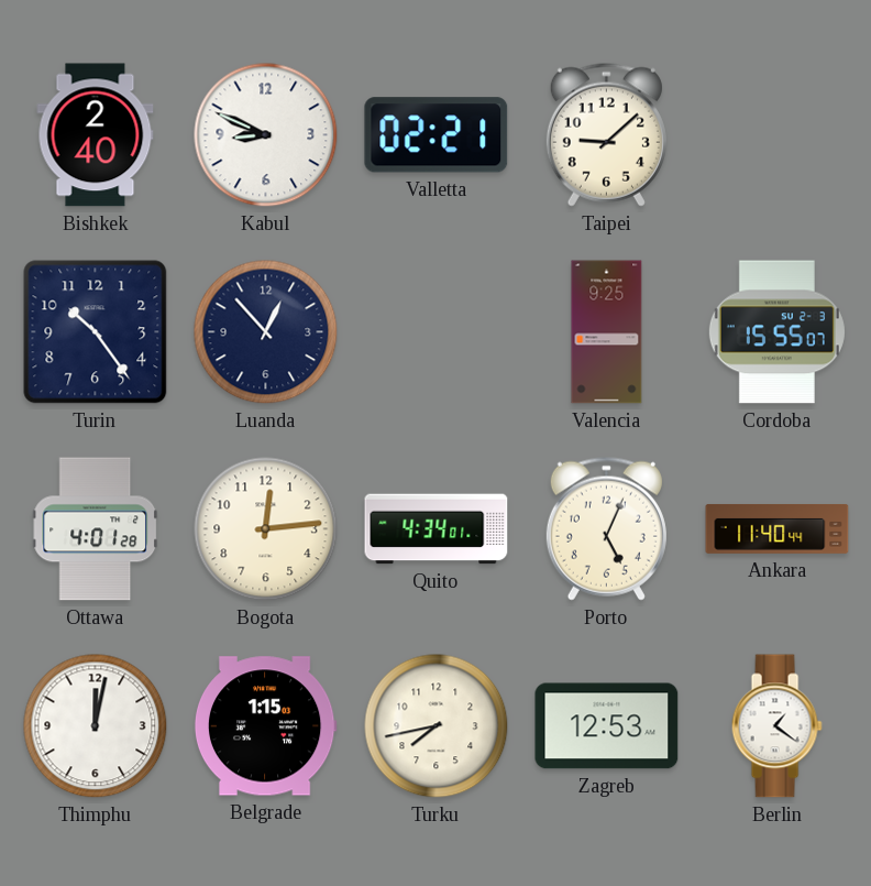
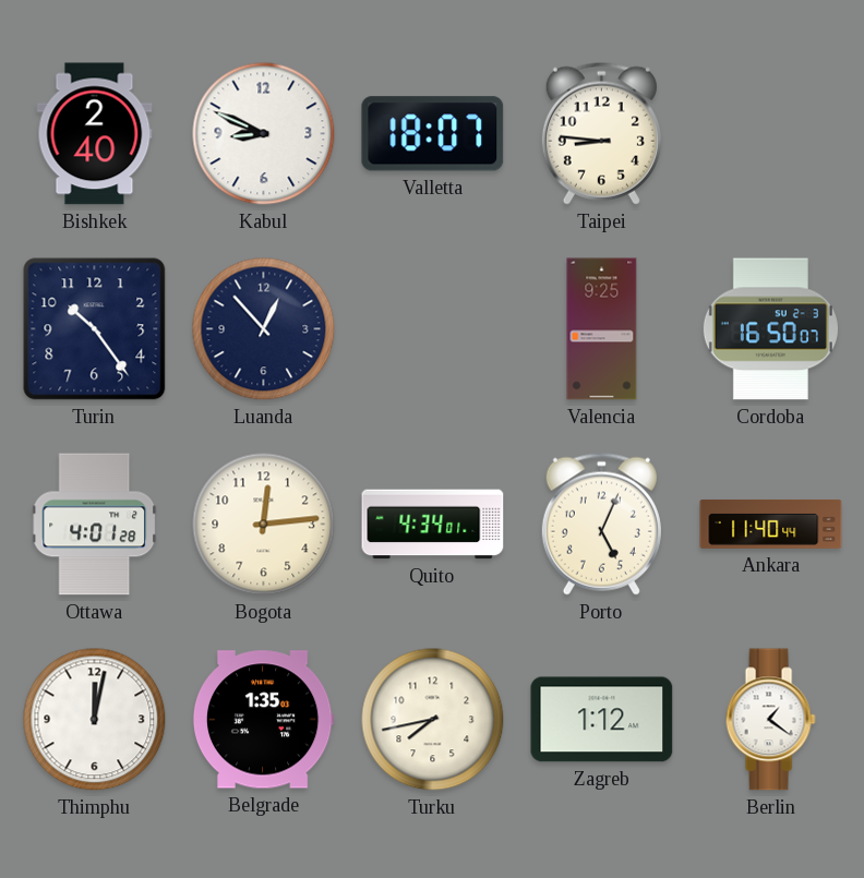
Valletta: 02:21 -> 18:07
Taipei: 9:08 -> 8:46
Cordoba: 15:55 -> 16:50
Belgrade: 1:15 -> 1:35
Zagreb: 12:53 -> 1:12
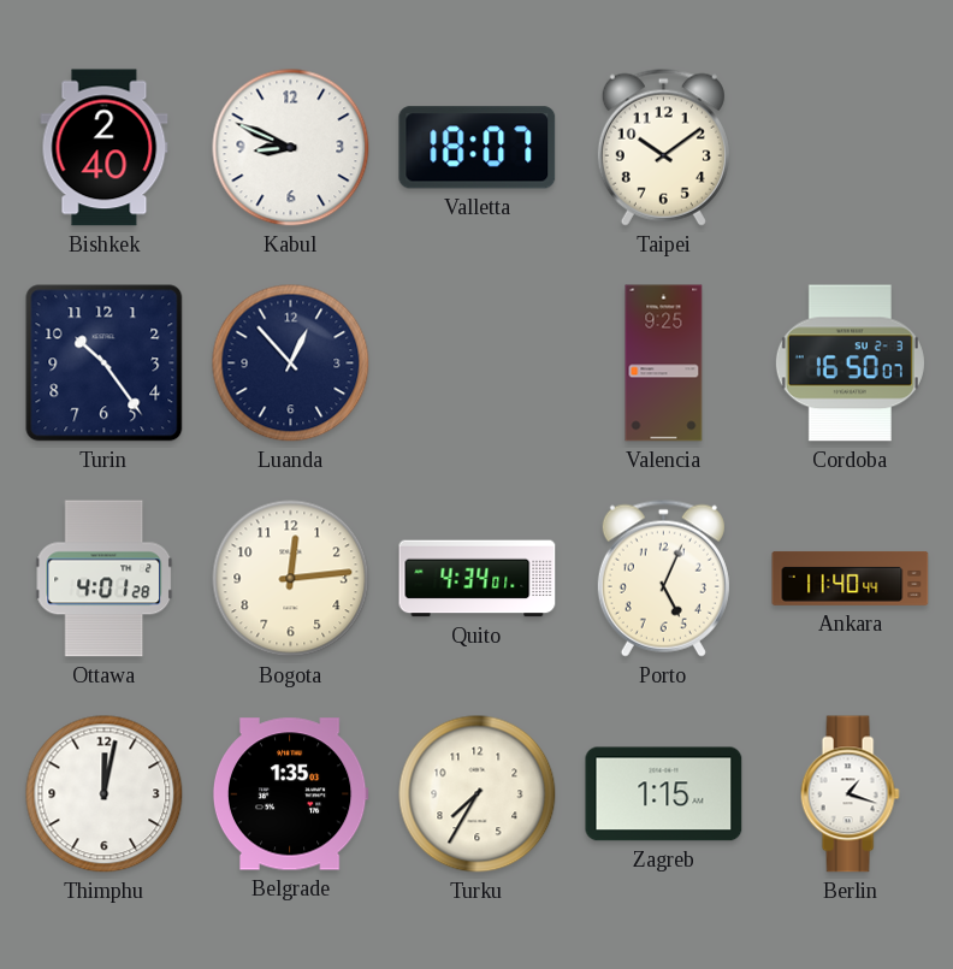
Taipei: 8:46 -> 10:09
Turku: 7:43 -> 7:35
Zagreb: 1:12 -> 1:15
Berlin: 1:21 -> 1:18
